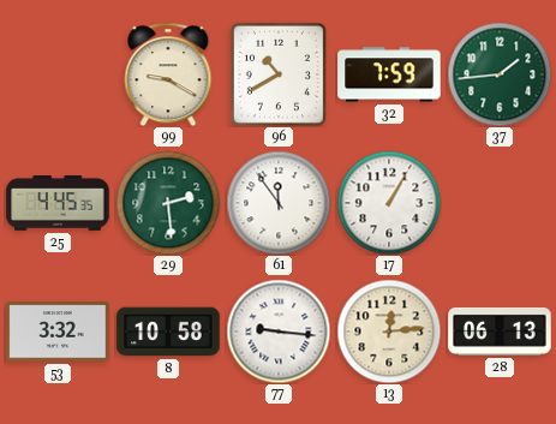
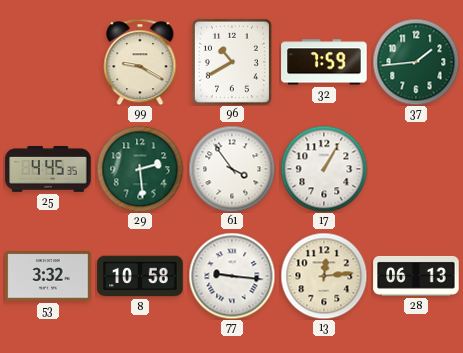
61: 11:54 -> 3:54
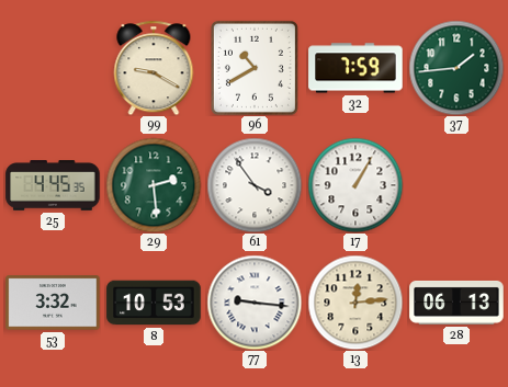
8: 10:58 -> 10:53
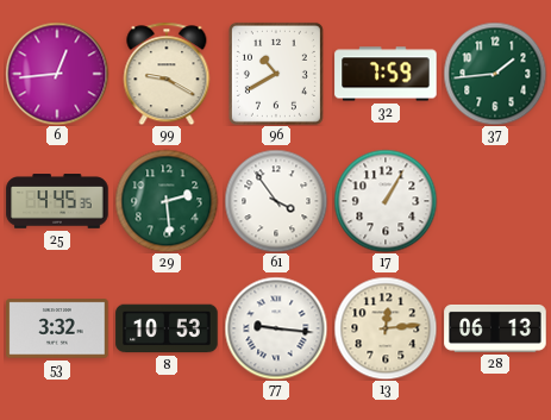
6: none -> 12:44
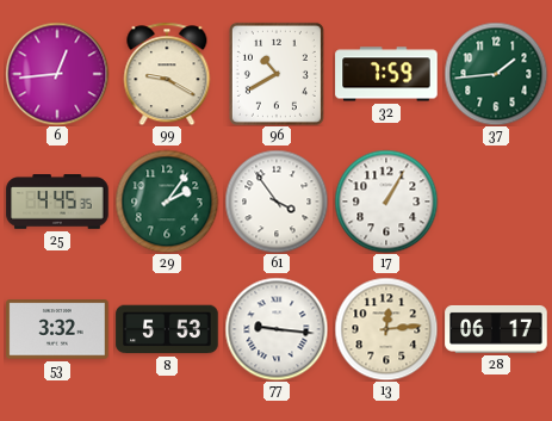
29: 2:29 -> 2:06
8: 10:53 -> 5:53
28: 06:13 -> 06:17
